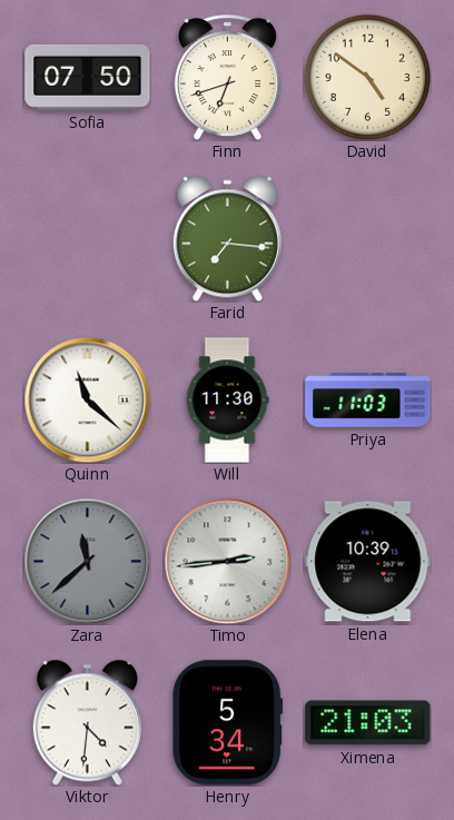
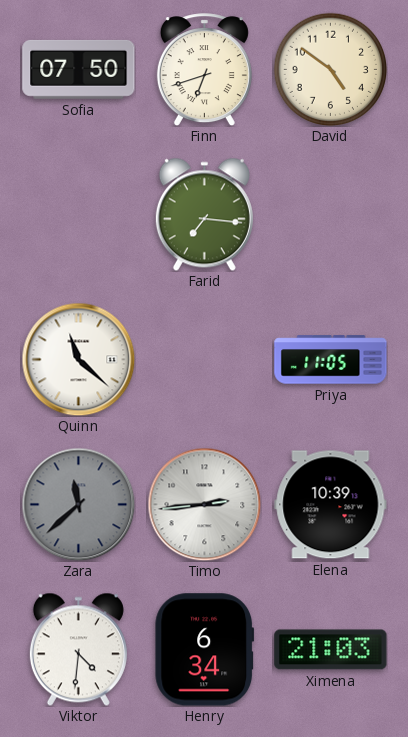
Will: 11:30 -> none
Priya: 11:03 -> 11:05
Henry: 5:34 -> 6:34
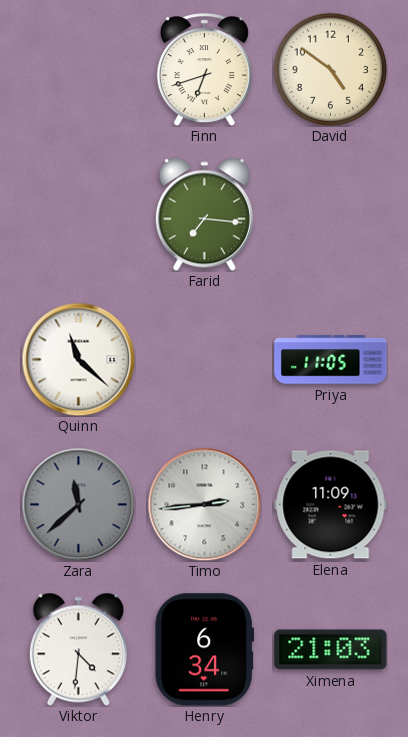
Sofia: 07:50 -> none
Elena: 10:39 -> 11:09
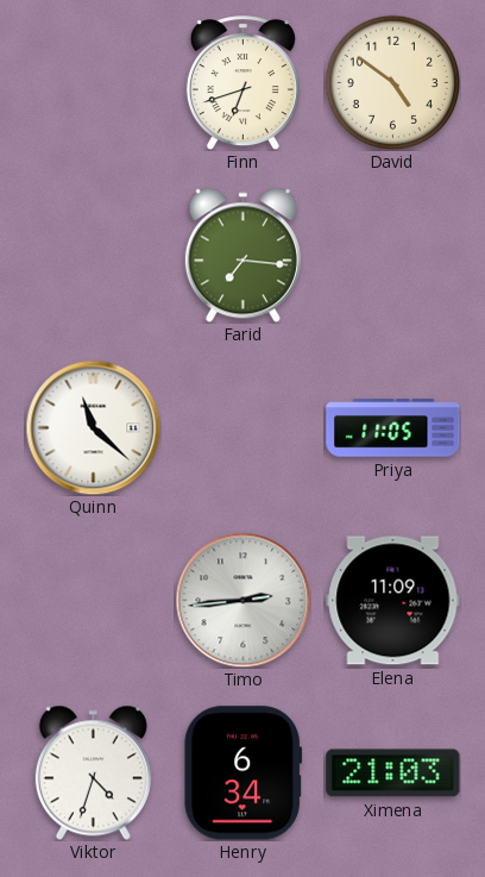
Zara: 11:38 -> none
Viktor: 4:31 -> 4:33
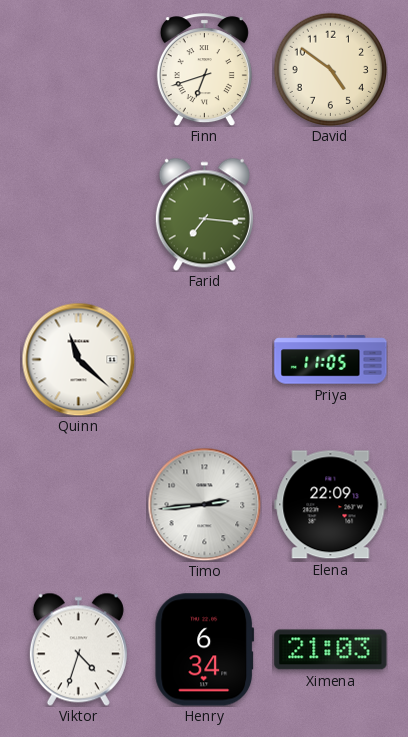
Elena: 11:09 -> 22:09
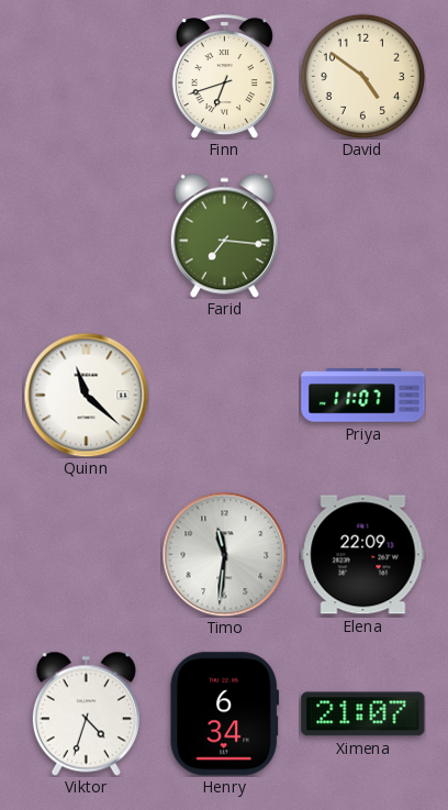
Priya: 11:05 -> 11:07
Timo: 2:44 -> 11:31
Ximena: 21:03 -> 21:07
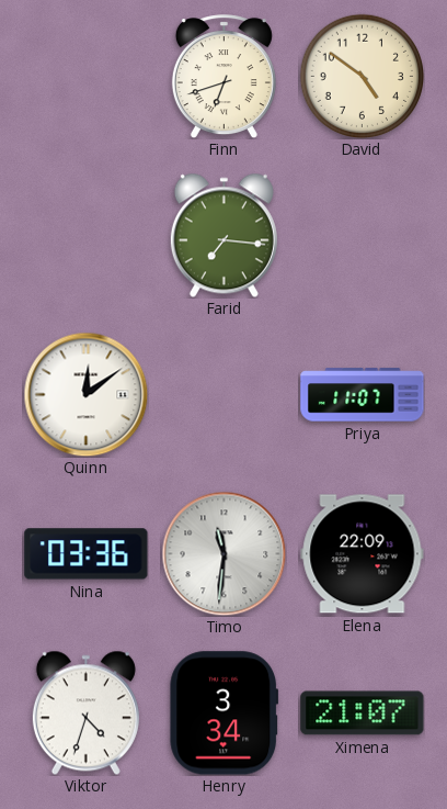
Quinn: 11:22 -> 12:09
Nina: none -> 03:36
Henry: 6:34 -> 3:34
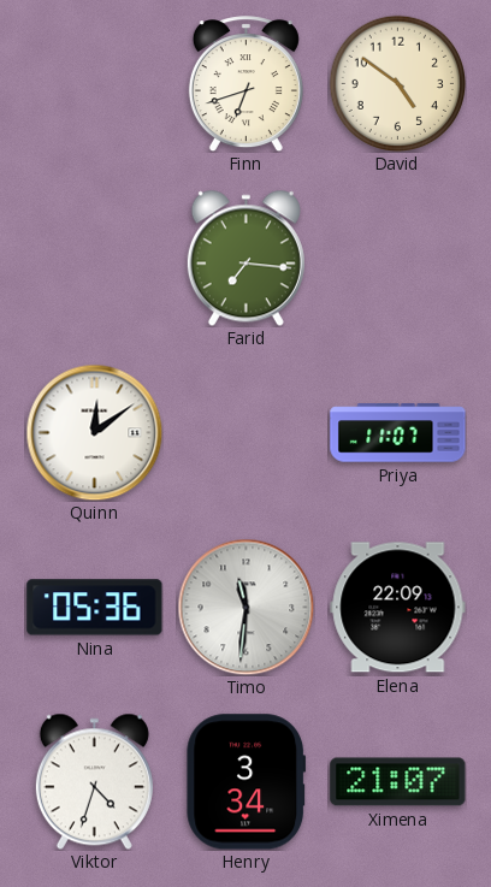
Nina: 03:36 -> 05:36
